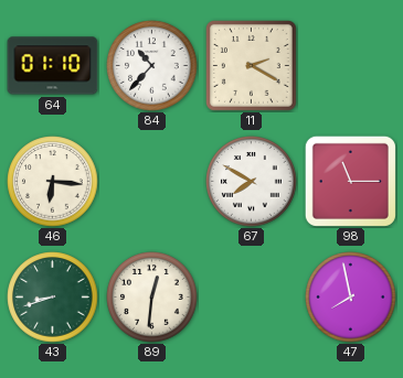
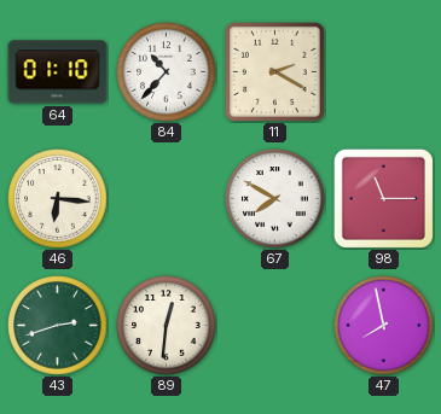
43: 8:42 -> 2:42
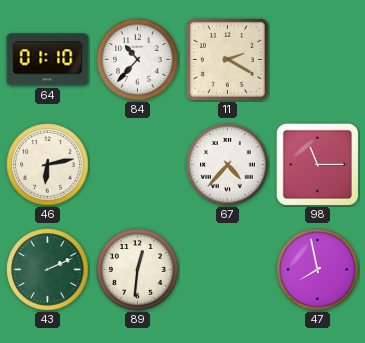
46: 6:16 -> 6:13
67: 7:50 -> 4:37
43: 2:42 -> 2:11
